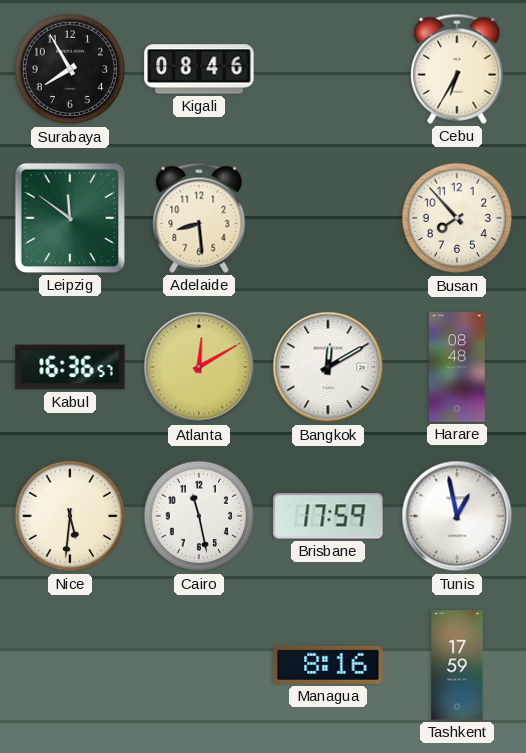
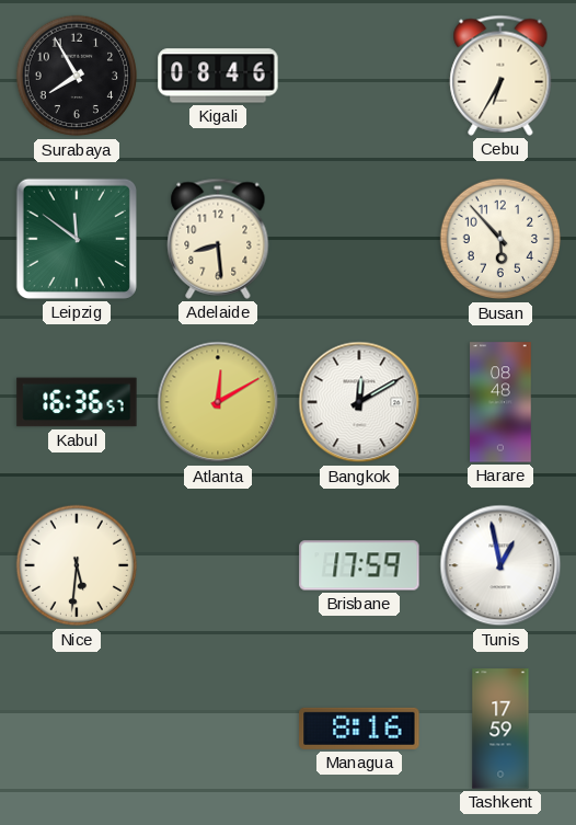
Busan: 7:53 -> 5:53
Cairo: 11:28 -> none
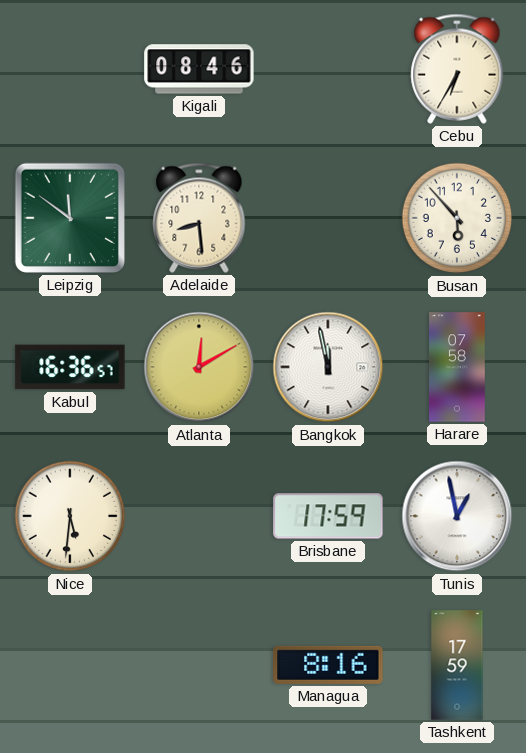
Surabaya: 7:55 -> none
Bangkok: 12:10 -> 11:58
Harare: 08:48 -> 07:58
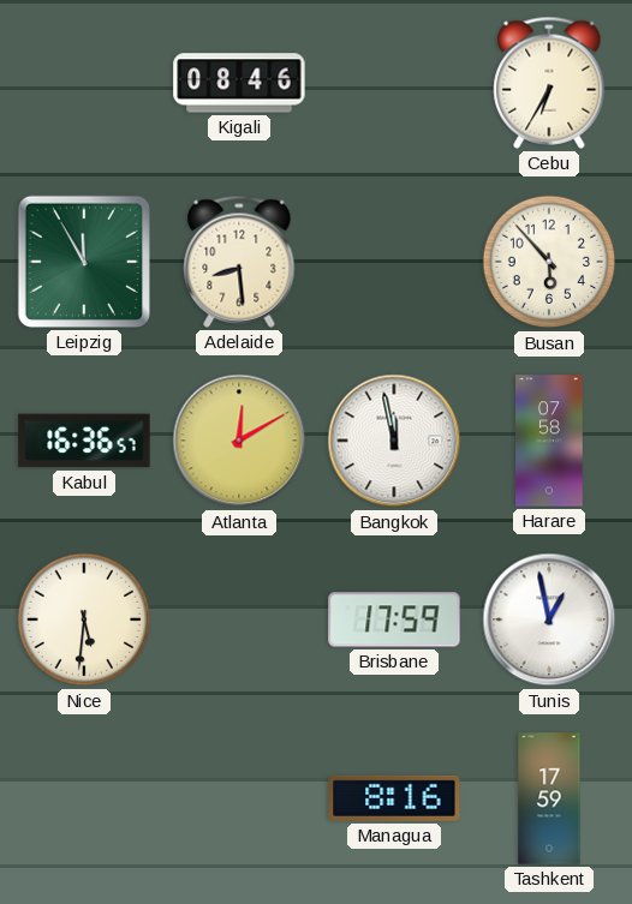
Leipzig: 11:51 -> 11:55
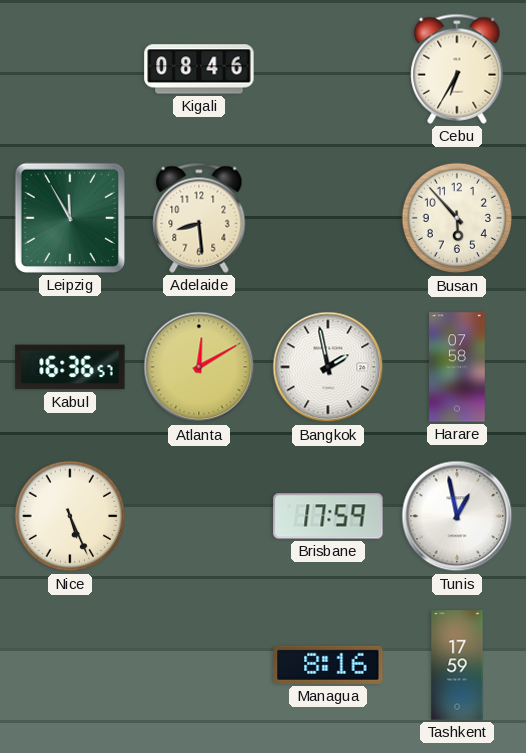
Bangkok: 11:58 -> 1:58
Nice: 5:31 -> 5:26
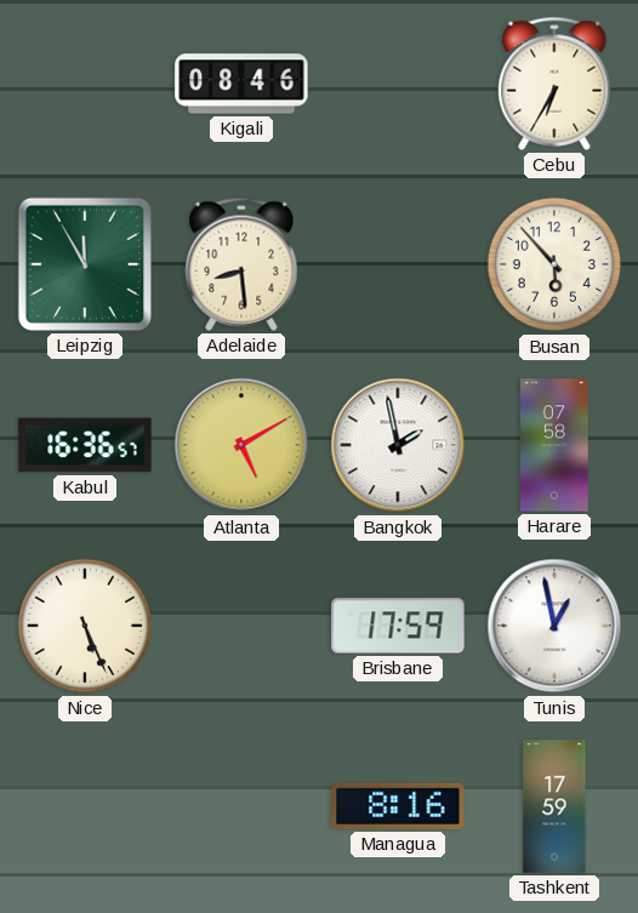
Atlanta: 12:10 -> 5:10
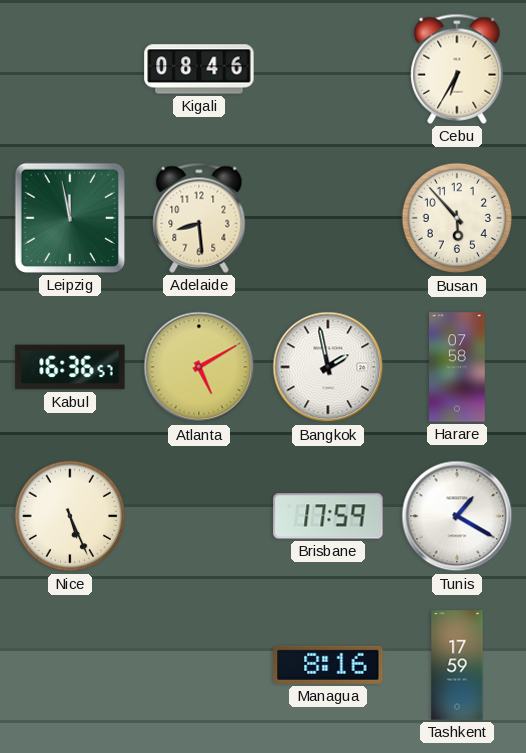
Leipzig: 11:55 -> 11:58
Tunis: 12:58 -> 1:20
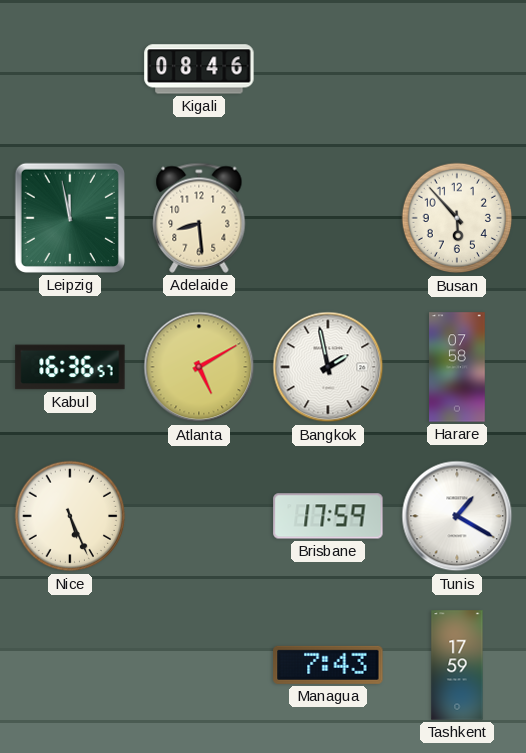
Cebu: 6:35 -> none
Managua: 8:16 -> 7:43
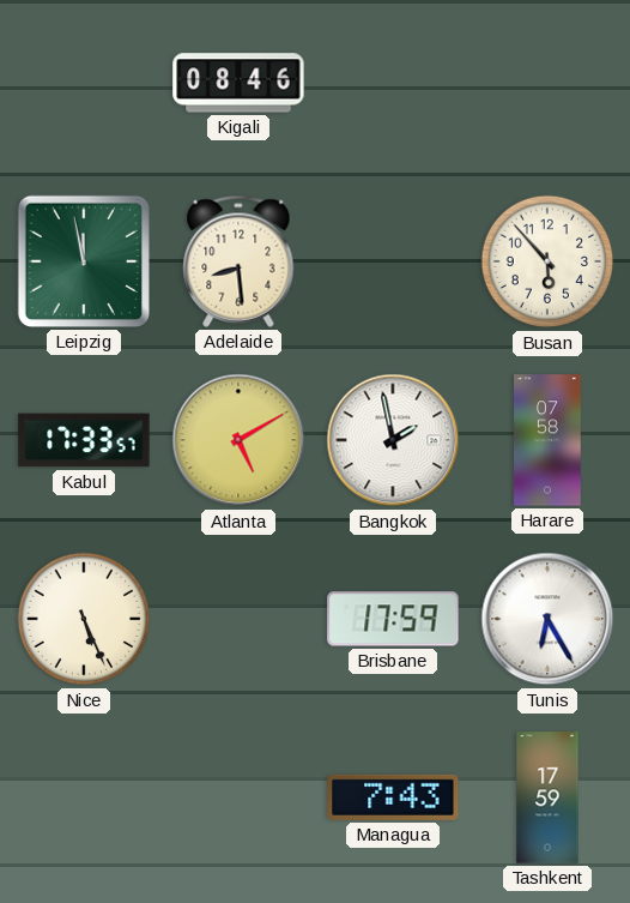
Kabul: 16:36 -> 17:33
Tunis: 1:20 -> 6:25
